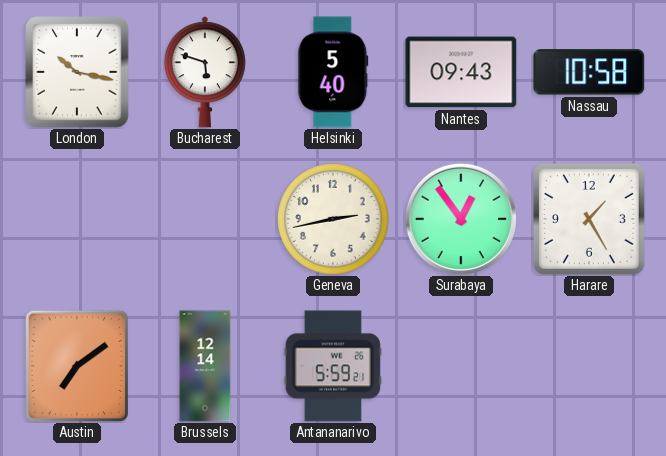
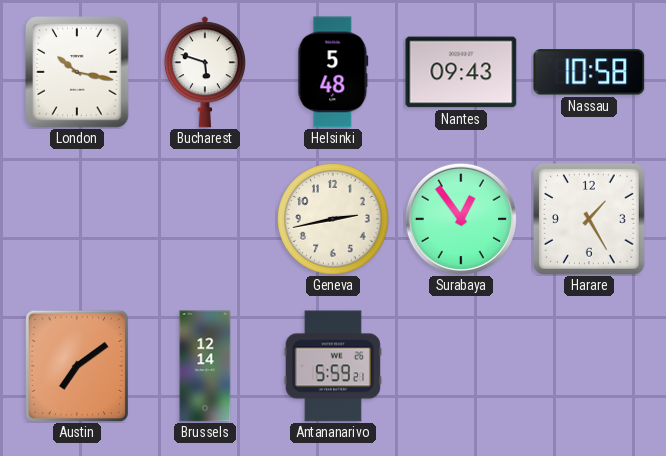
Helsinki: 5:40 -> 5:48
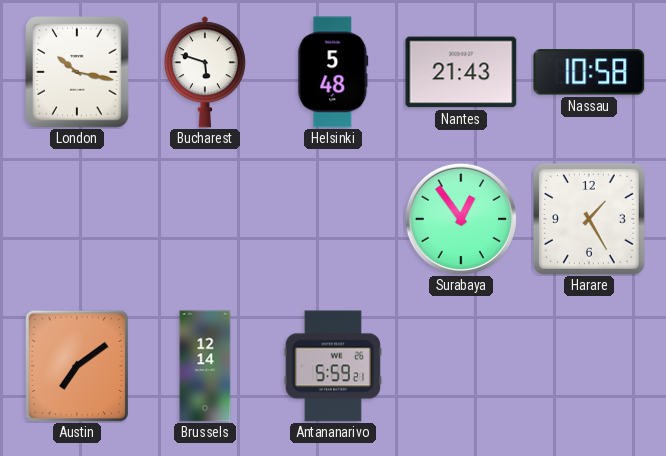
Nantes: 09:43 -> 21:43
Geneva: 2:43 -> none
